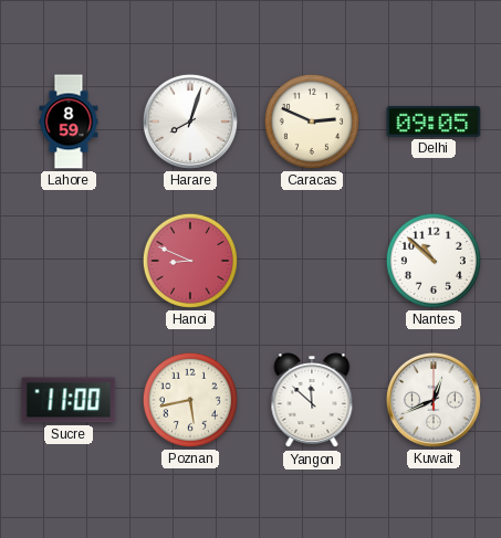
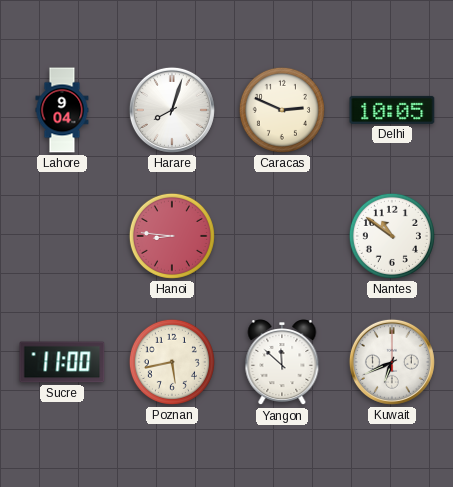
Lahore: 8:59 -> 9:04
Delhi: 09:05 -> 10:05
Hanoi: 8:49 -> 8:46
Nantes: 10:52 -> 10:51
Kuwait: 12:41 -> 6:41
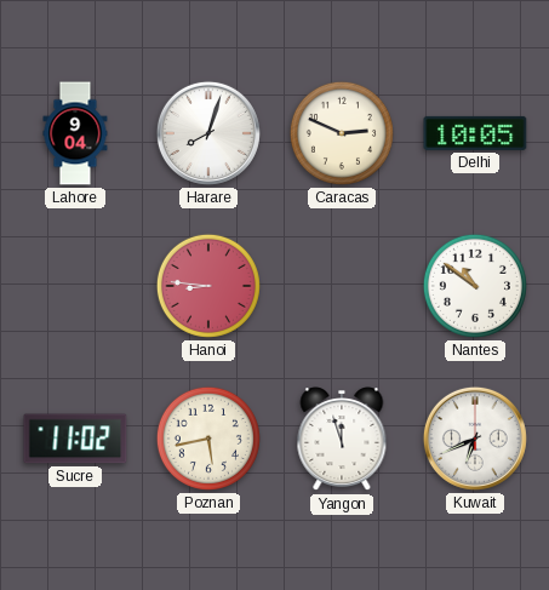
Sucre: 11:00 -> 11:02
Yangon: 11:52 -> 11:57
